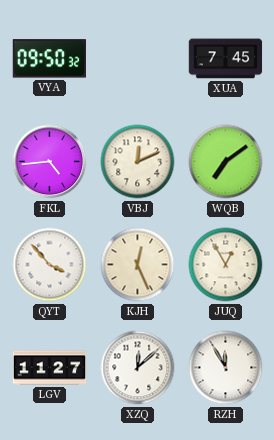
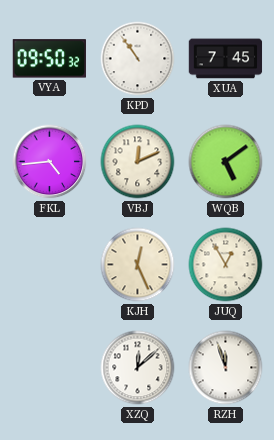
KPD: none -> 10:54
WQB: 7:09 -> 5:09
QYT: 3:53 -> none
LGV: 11:27 -> none
RZH: 11:55 -> 11:57
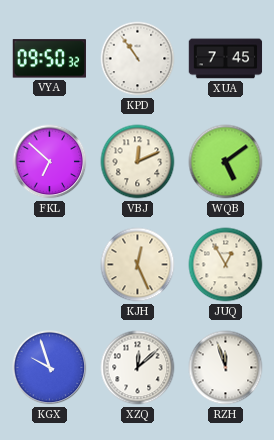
FKL: 4:44 -> 6:52
KGX: none -> 9:57
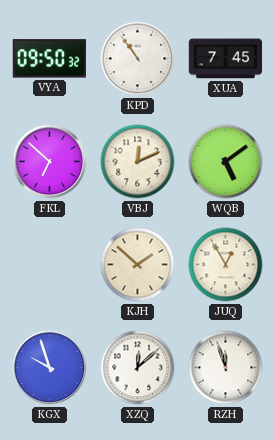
KJH: 12:26 -> 1:52
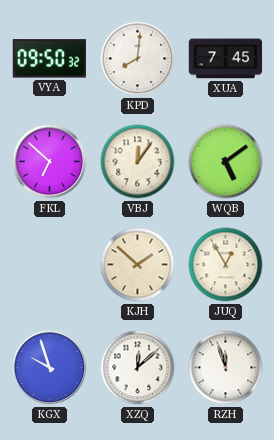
KPD: 10:54 -> 8:01
VBJ: 12:11 -> 12:06
